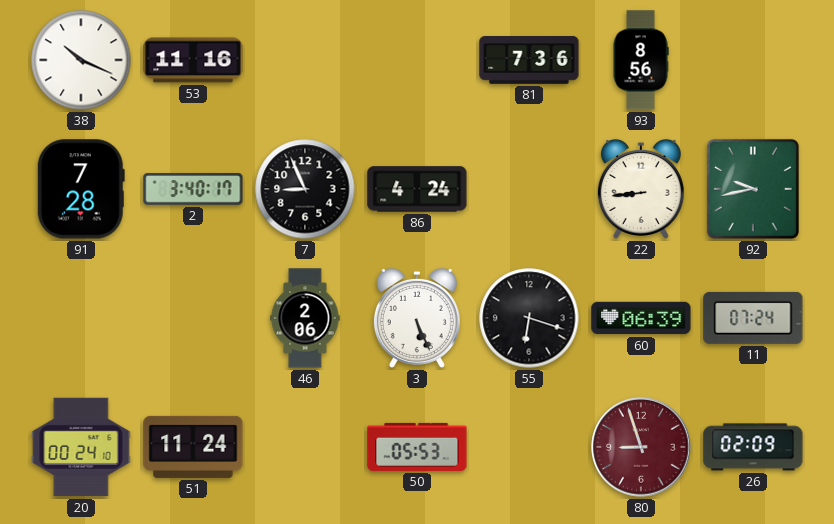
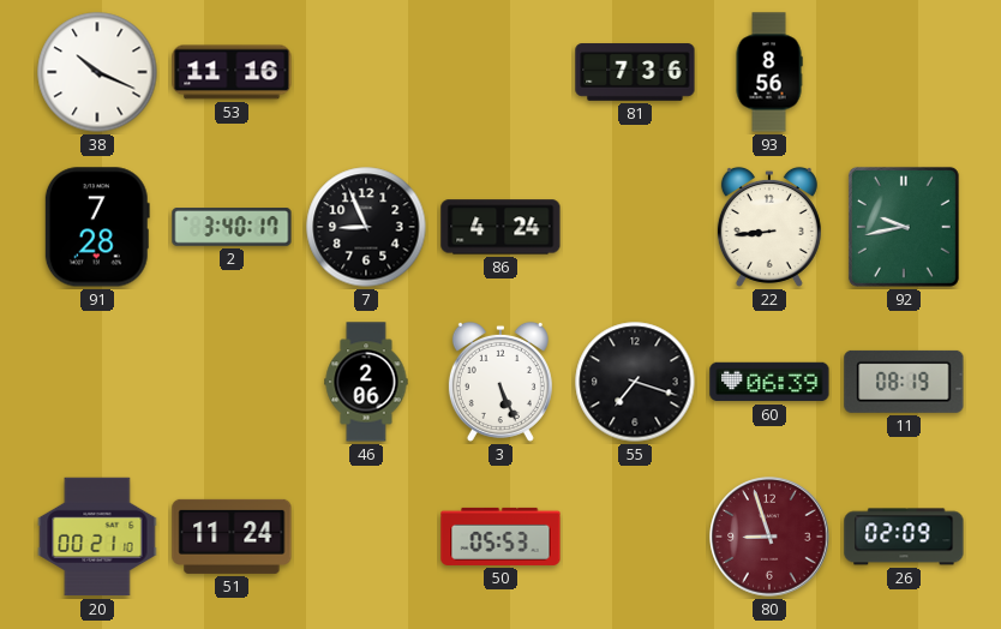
55: 6:18 -> 7:18
11: 07:24 -> 08:19
20: 00:24 -> 00:21
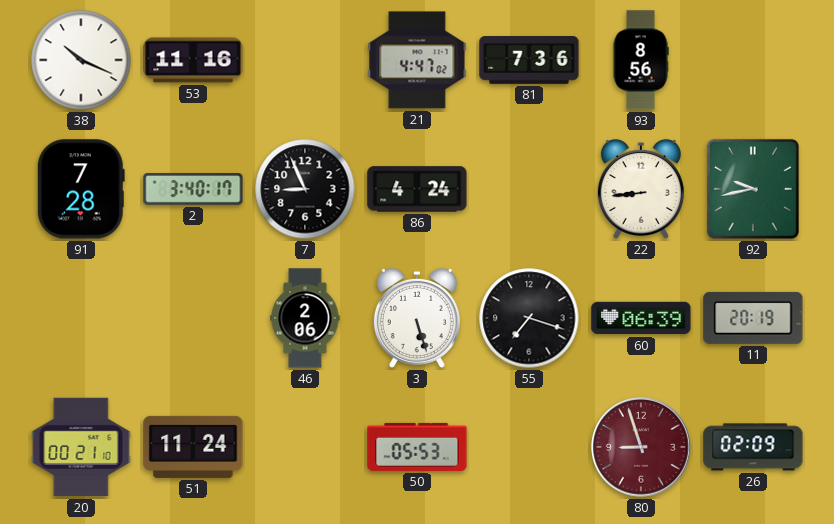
21: none -> 4:47
3: 5:26 -> 5:27
11: 08:19 -> 20:19
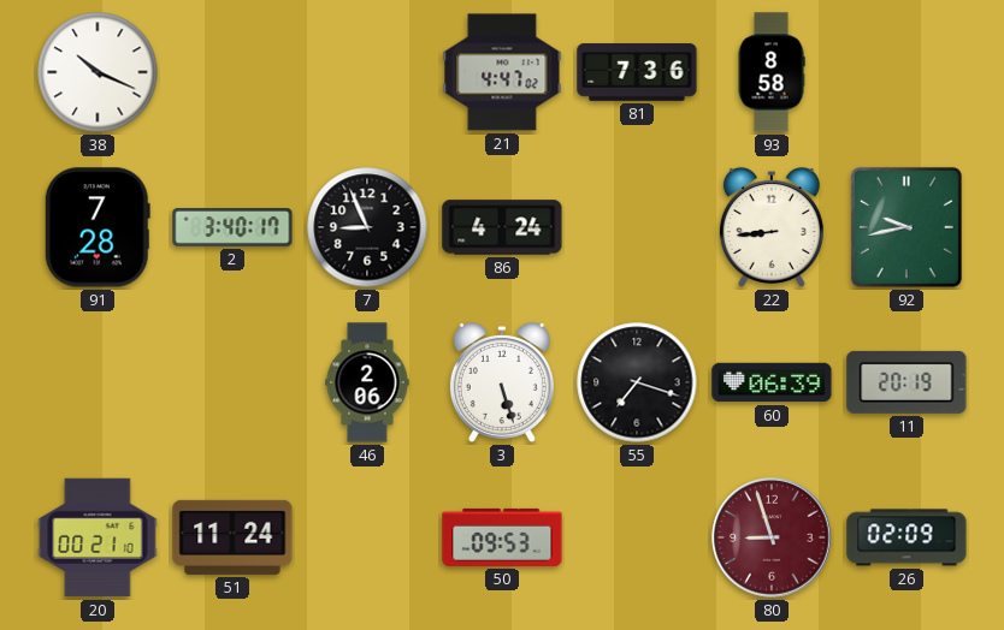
53: 11:16 -> none
93: 8:56 -> 8:58
50: 05:53 -> 09:53
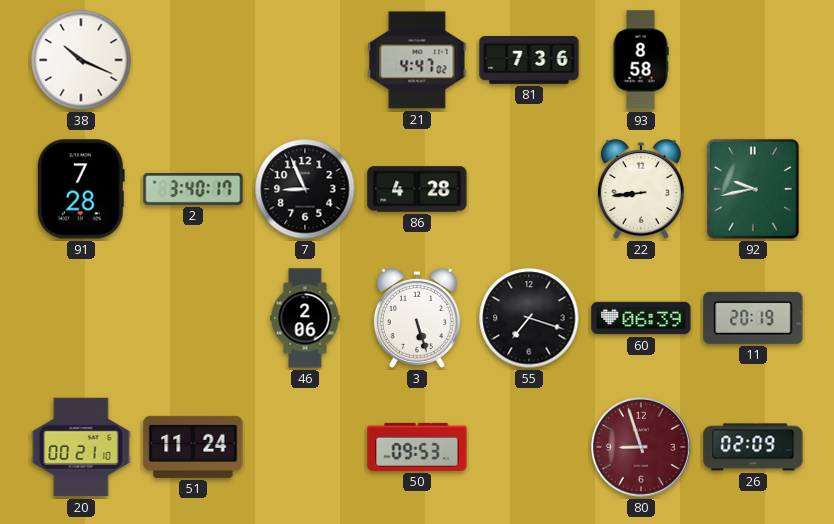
86: 4:24 -> 4:28
